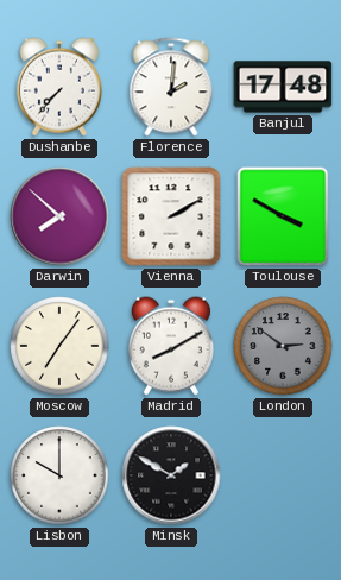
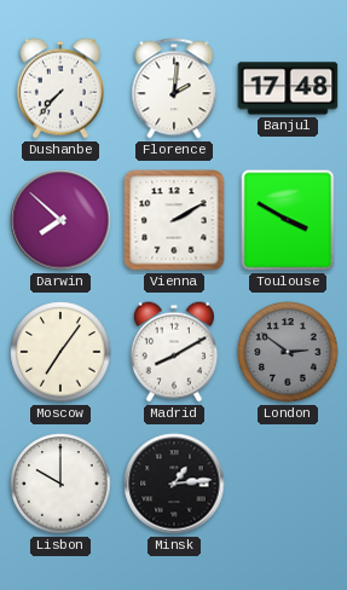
Minsk: 1:50 -> 1:14
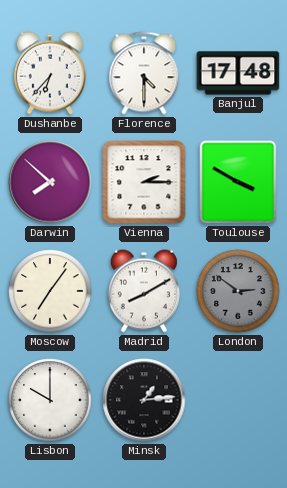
Dushanbe: 7:37 -> 6:37
Florence: 2:01 -> 4:30
Vienna: 2:10 -> 2:15
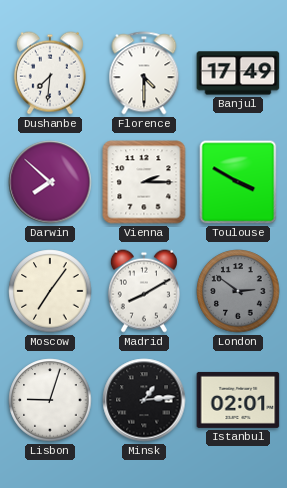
Dushanbe: 6:37 -> 7:31
Banjul: 17:48 -> 17:49
Lisbon: 10:00 -> 9:03
Istanbul: none -> 02:01
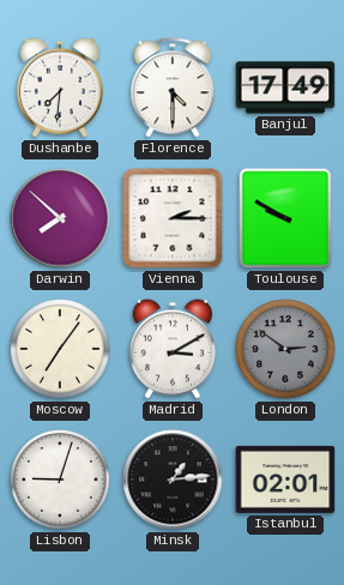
Toulouse: 3:50 -> 9:50
Madrid: 8:10 -> 3:10
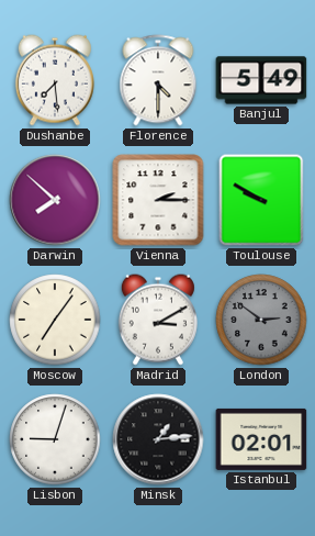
Dushanbe: 7:31 -> 7:29
Banjul: 17:49 -> 5:49
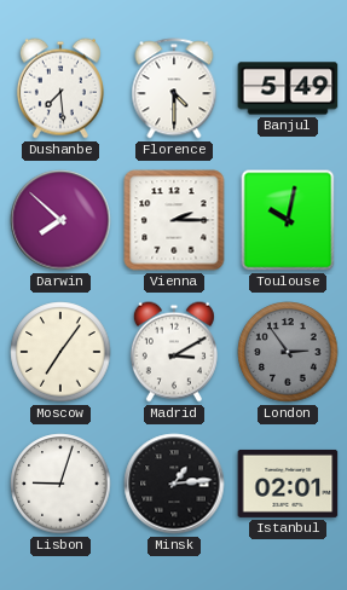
Toulouse: 9:50 -> 10:02
London: 2:51 -> 2:54
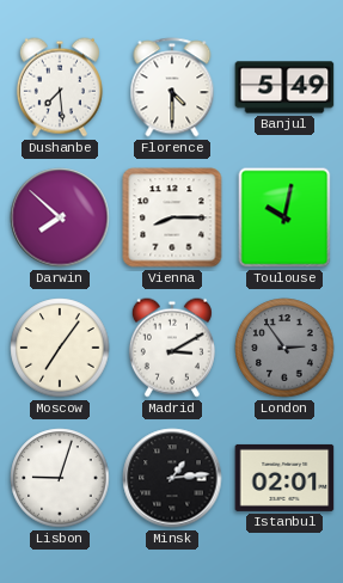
Vienna: 2:15 -> 8:15
